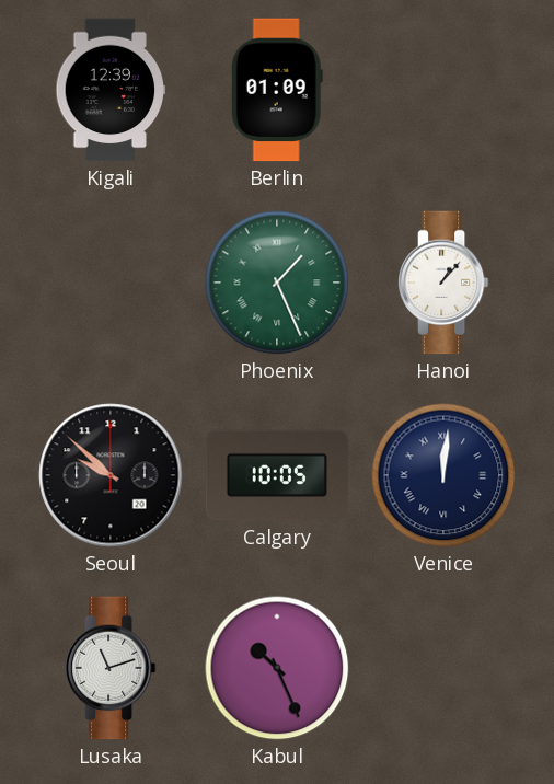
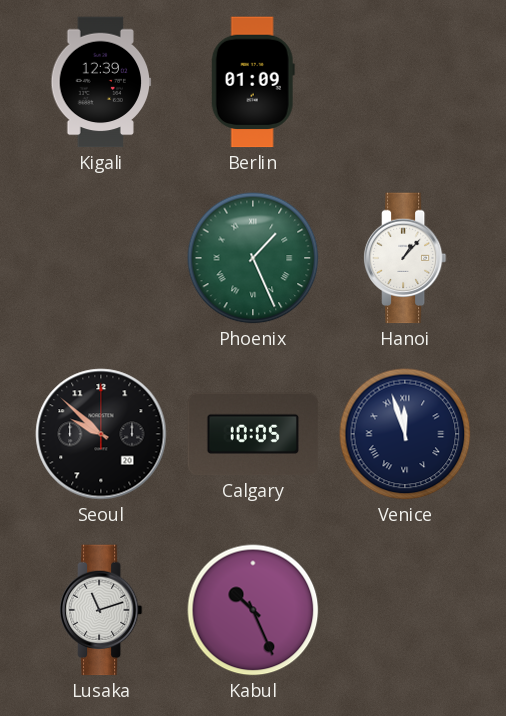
Venice: 12:01 -> 11:57
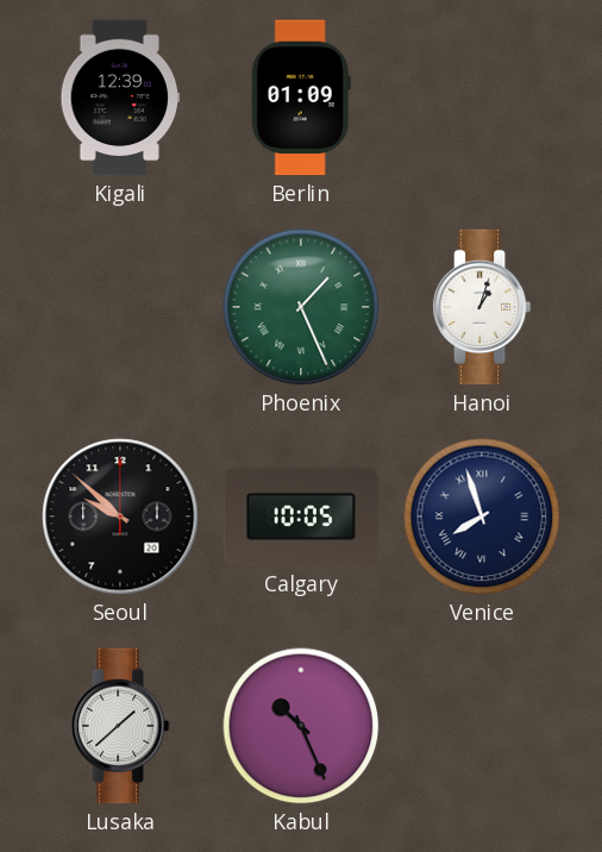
Hanoi: 1:07 -> 1:03
Venice: 11:57 -> 7:57
Lusaka: 11:12 -> 1:38
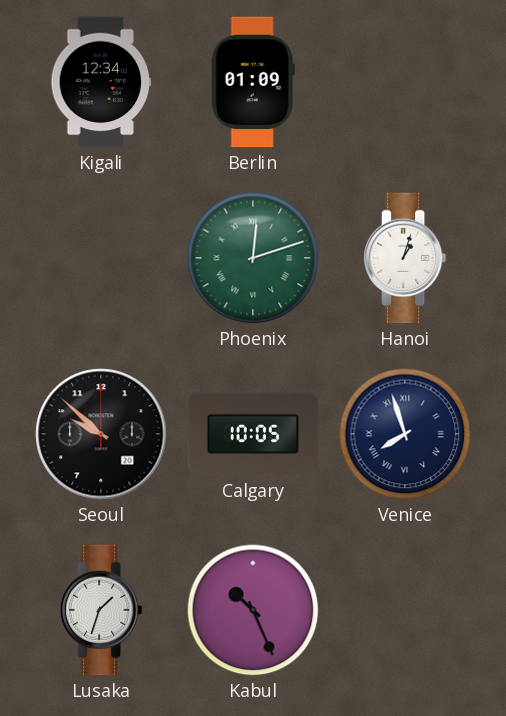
Kigali: 12:39 -> 12:34
Phoenix: 1:26 -> 12:12
Lusaka: 1:38 -> 1:33
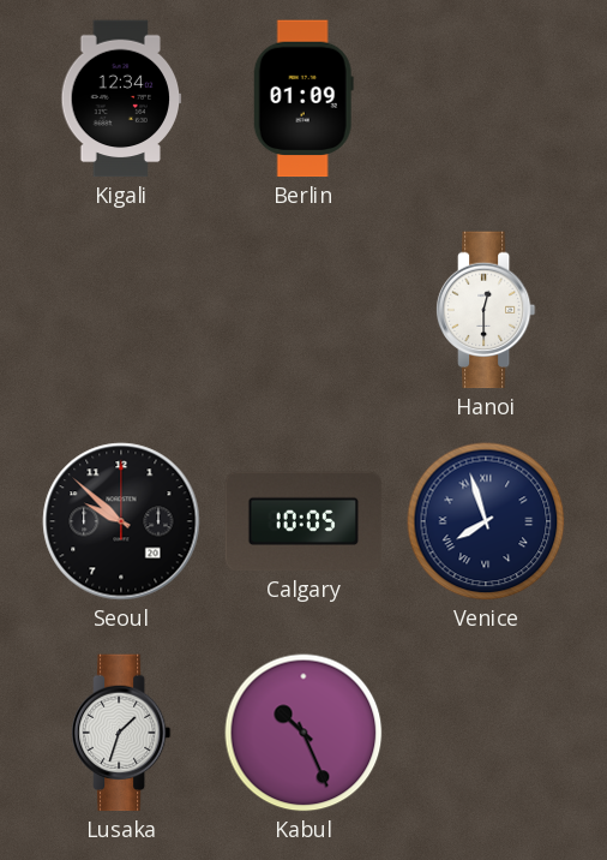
Phoenix: 12:12 -> none
Hanoi: 1:03 -> 12:30
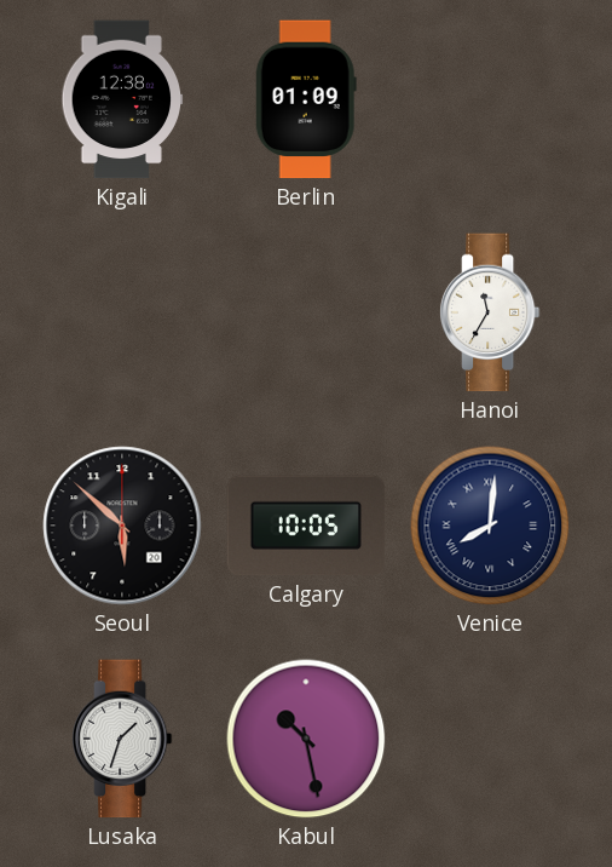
Kigali: 12:34 -> 12:38
Hanoi: 12:30 -> 11:35
Seoul: 9:52 -> 5:52
Venice: 7:57 -> 8:01
Kabul: 10:26 -> 10:28
